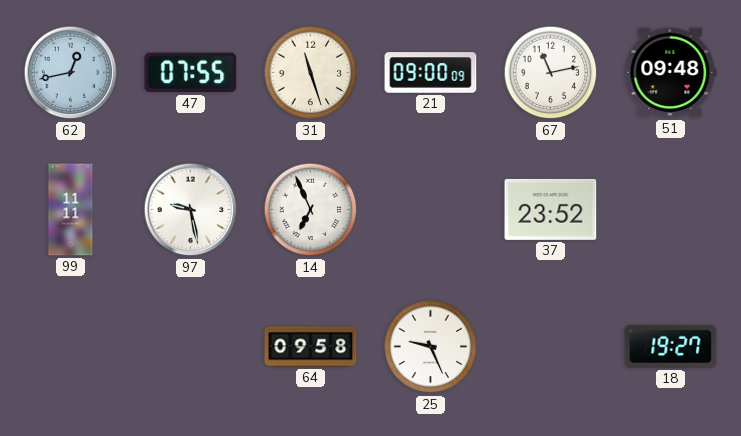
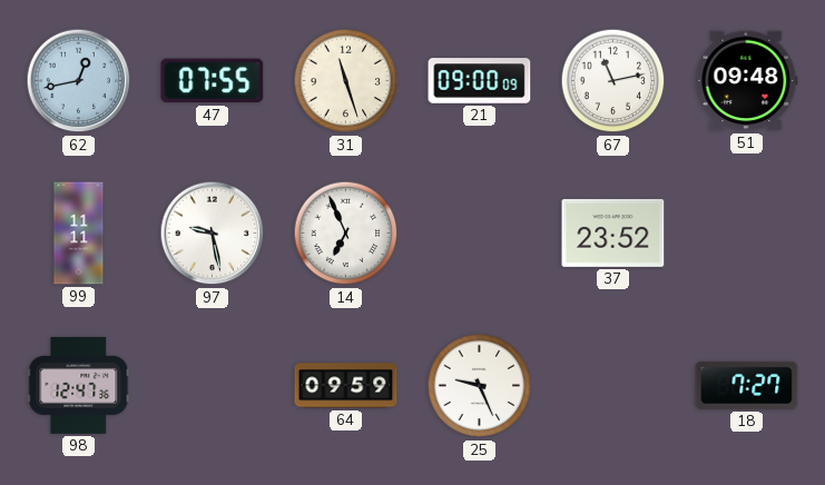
98: none -> 12:47
64: 09:58 -> 09:59
18: 19:27 -> 7:27
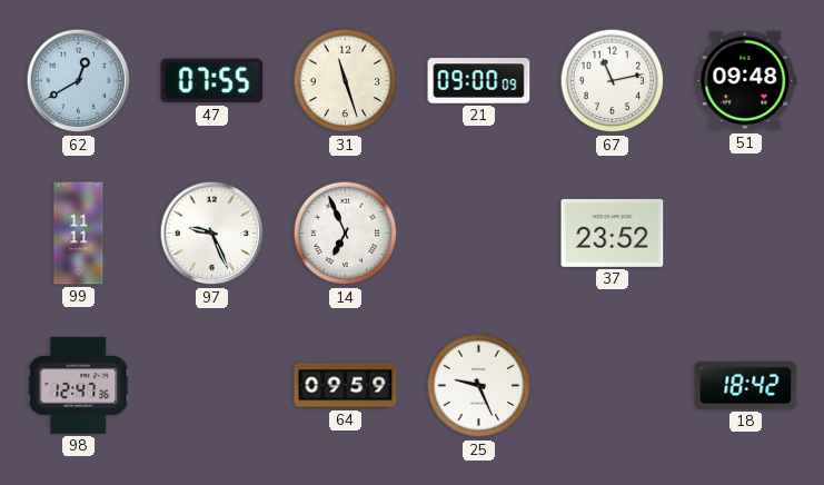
62: 12:43 -> 12:40
97: 9:28 -> 9:26
18: 7:27 -> 18:42
